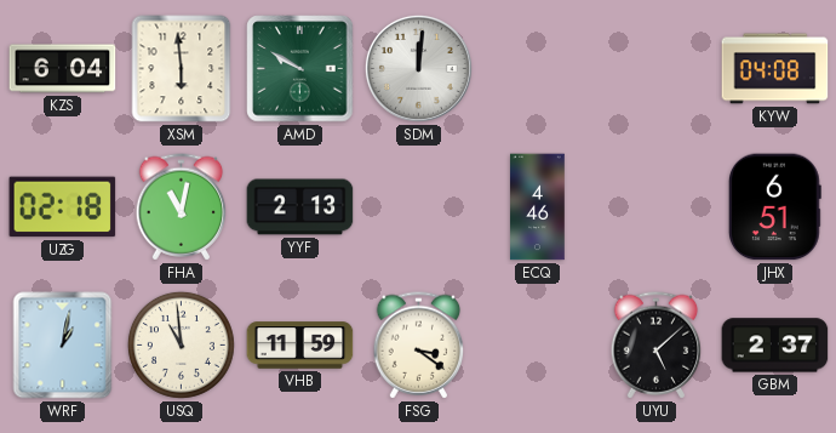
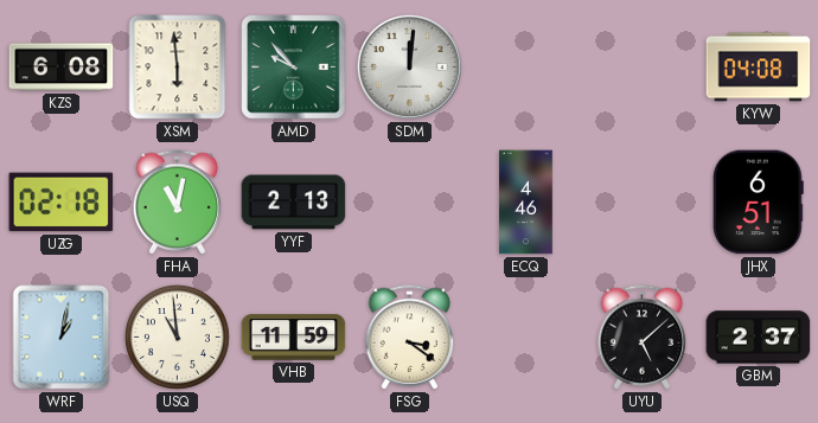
KZS: 6:04 -> 6:08
AMD: 9:50 -> 9:53
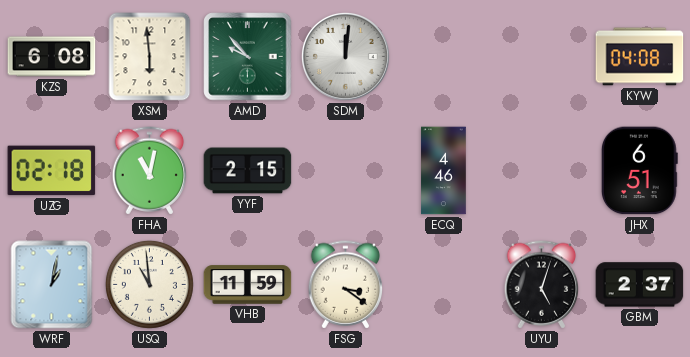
YYF: 2:13 -> 2:15
UYU: 5:08 -> 5:03
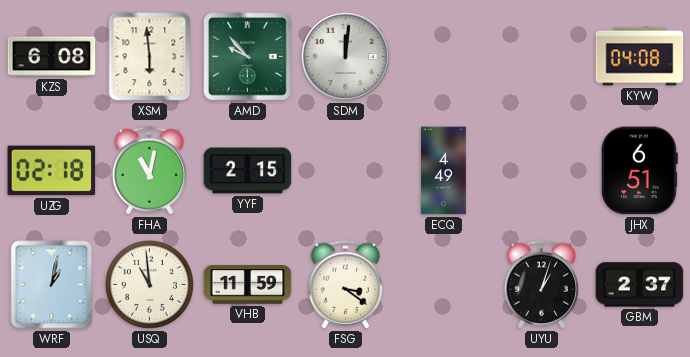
ECQ: 4:46 -> 4:49
UYU: 5:03 -> 1:03
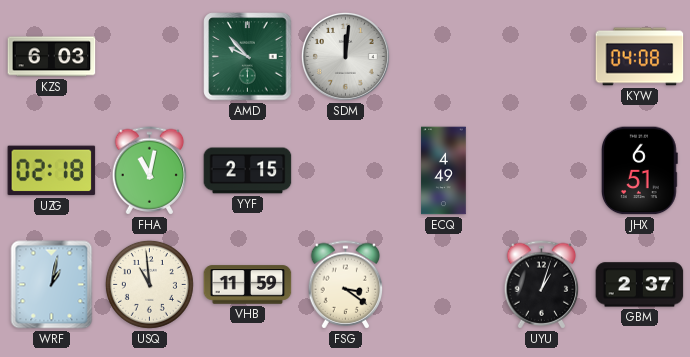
KZS: 6:08 -> 6:03
XSM: 5:59 -> none
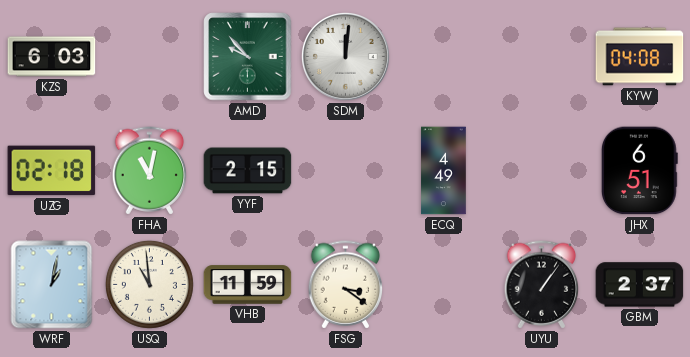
UYU: 1:03 -> 1:06
